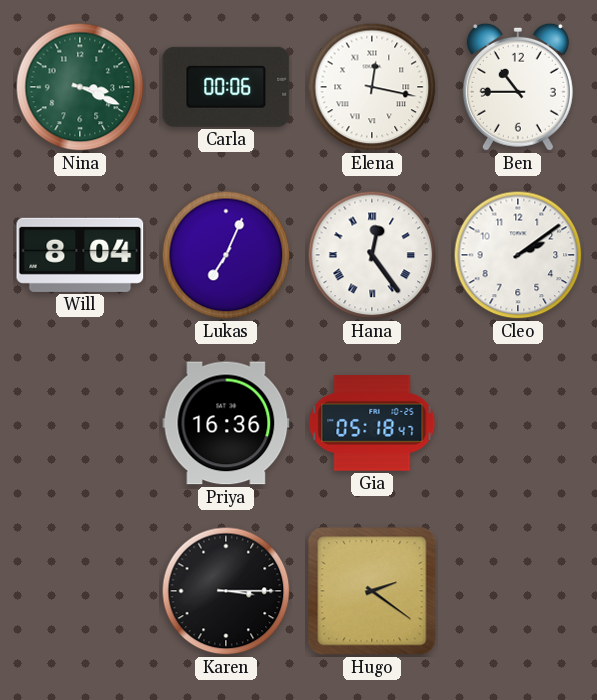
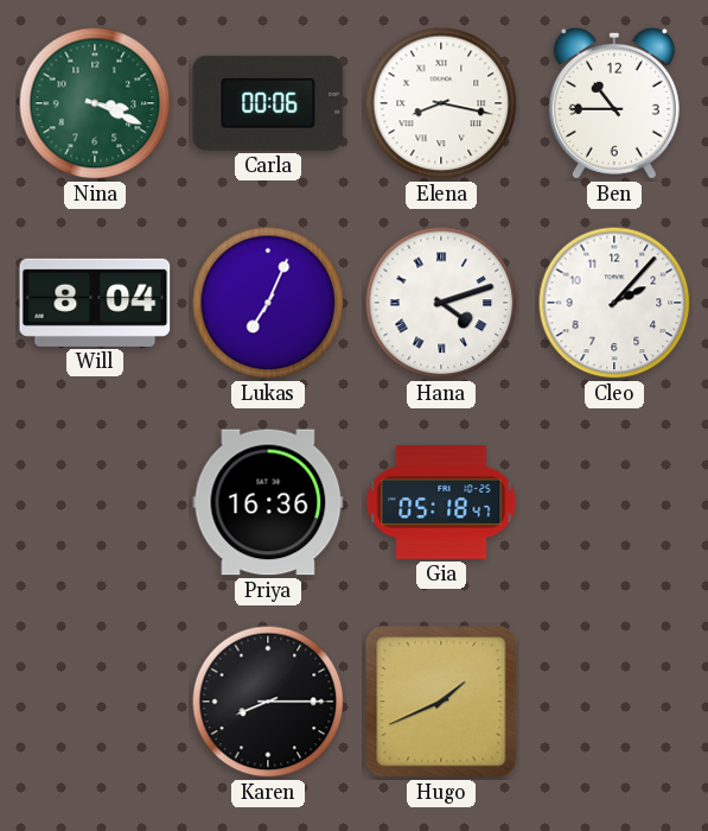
Elena: 12:17 -> 8:17
Hana: 12:24 -> 4:12
Cleo: 2:09 -> 2:07
Karen: 3:15 -> 8:15
Hugo: 2:21 -> 1:41
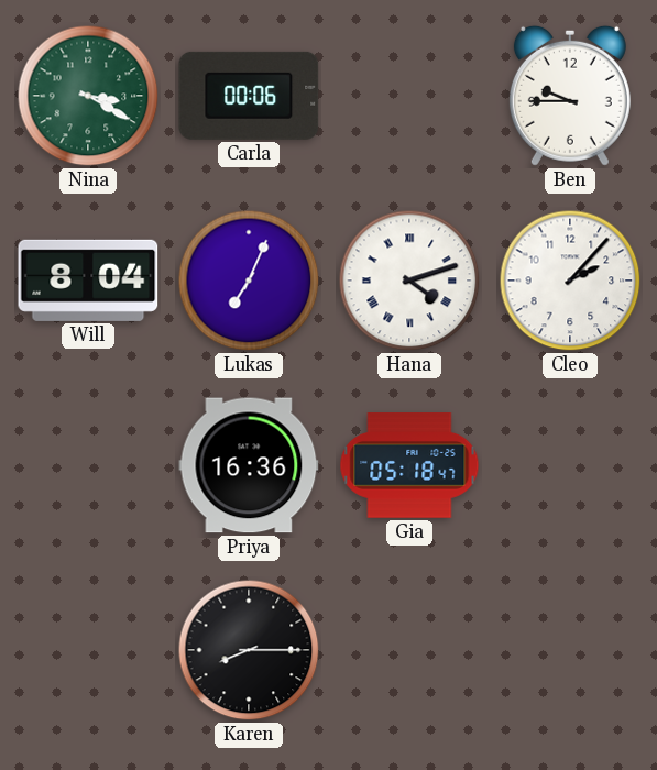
Nina: 3:19 -> 3:20
Elena: 8:17 -> none
Ben: 10:45 -> 9:45
Hugo: 1:41 -> none
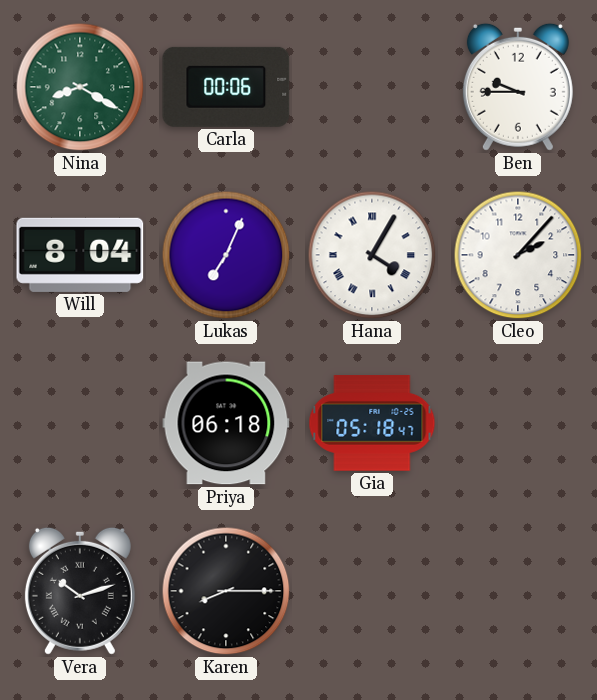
Nina: 3:20 -> 8:20
Hana: 4:12 -> 4:05
Priya: 16:36 -> 06:18
Vera: none -> 10:12
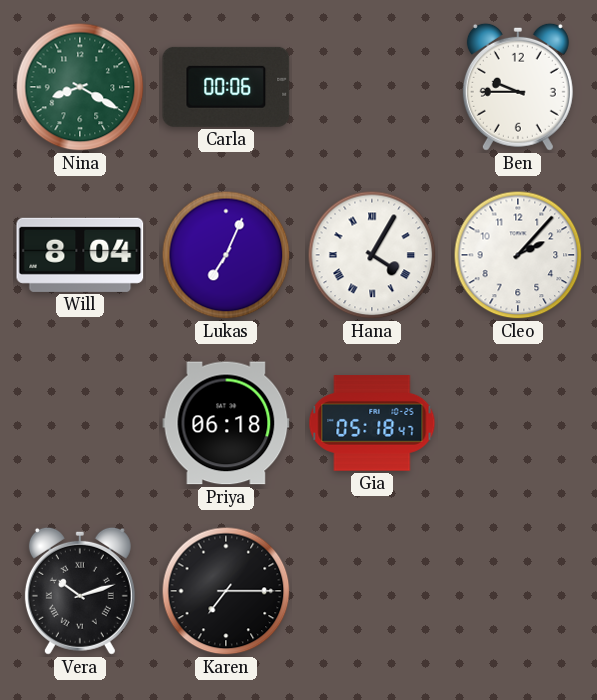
Karen: 8:15 -> 7:15
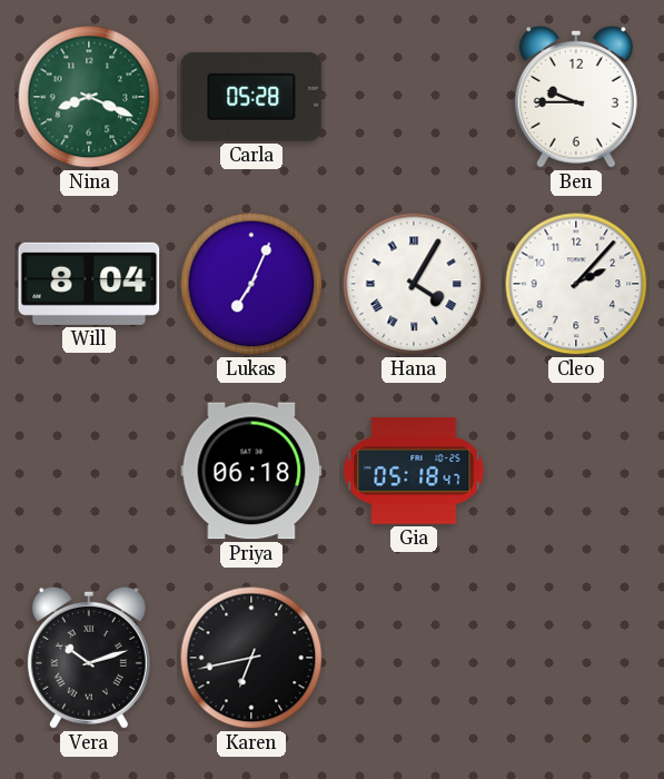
Nina: 8:20 -> 8:19
Carla: 00:06 -> 05:28
Karen: 7:15 -> 6:43
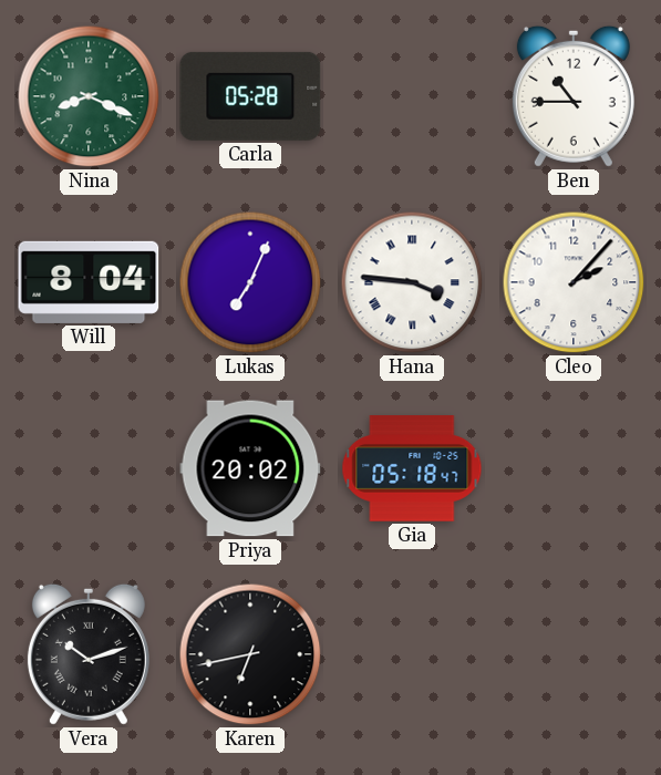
Ben: 9:45 -> 10:45
Hana: 4:05 -> 3:46
Priya: 06:18 -> 20:02
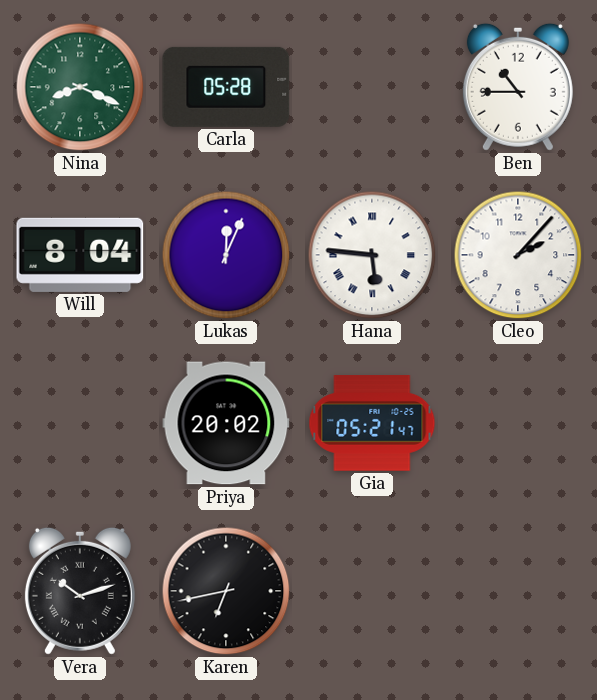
Lukas: 7:04 -> 12:04
Hana: 3:46 -> 5:46
Gia: 05:18 -> 05:21
